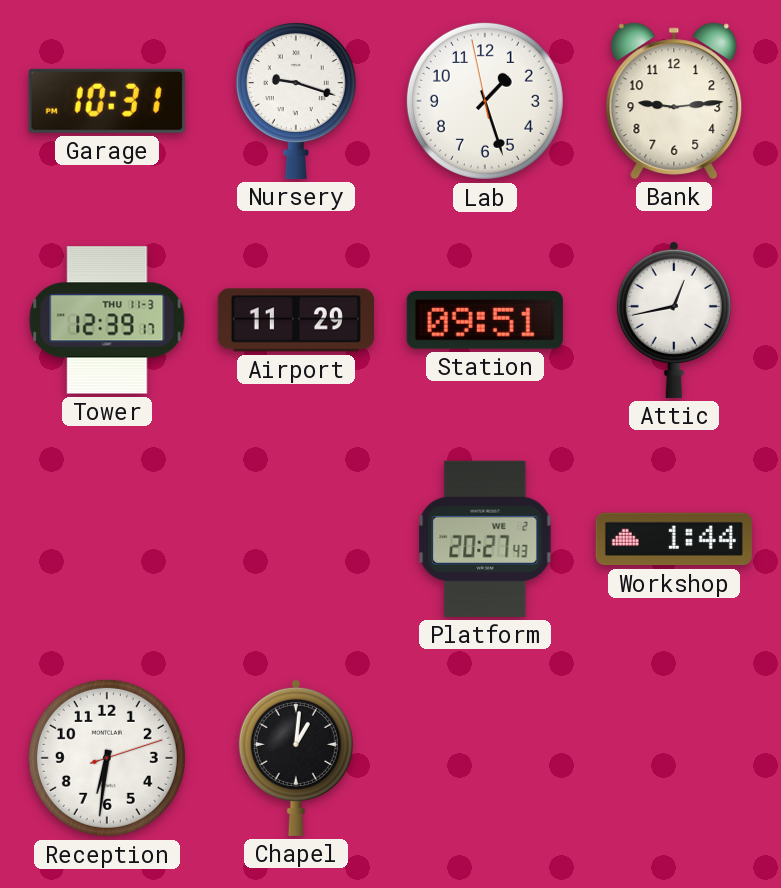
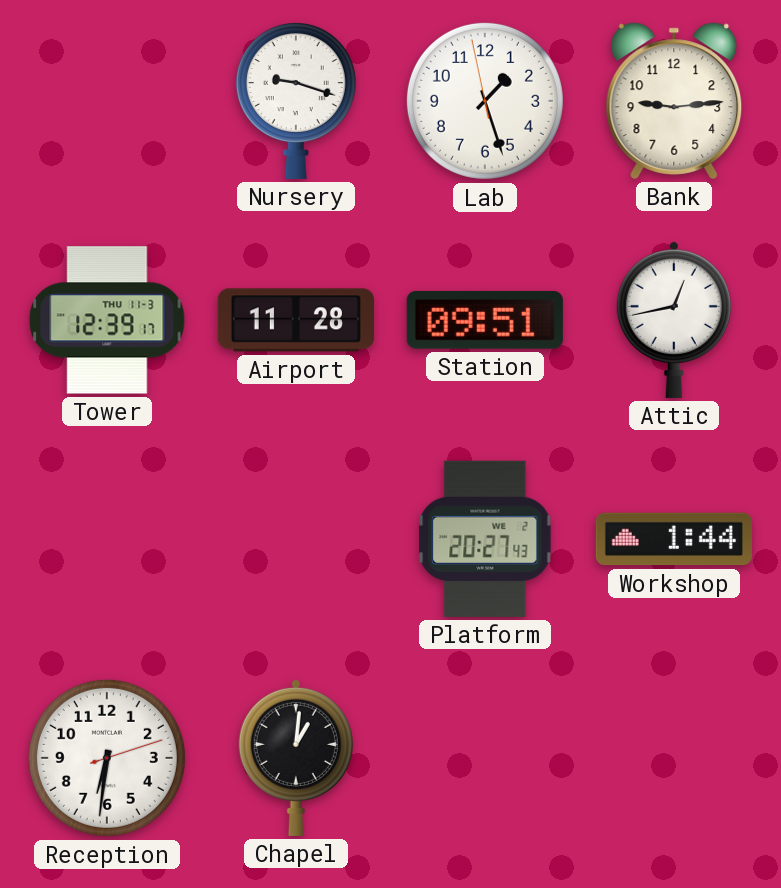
Garage: 10:31 -> none
Airport: 11:29 -> 11:28
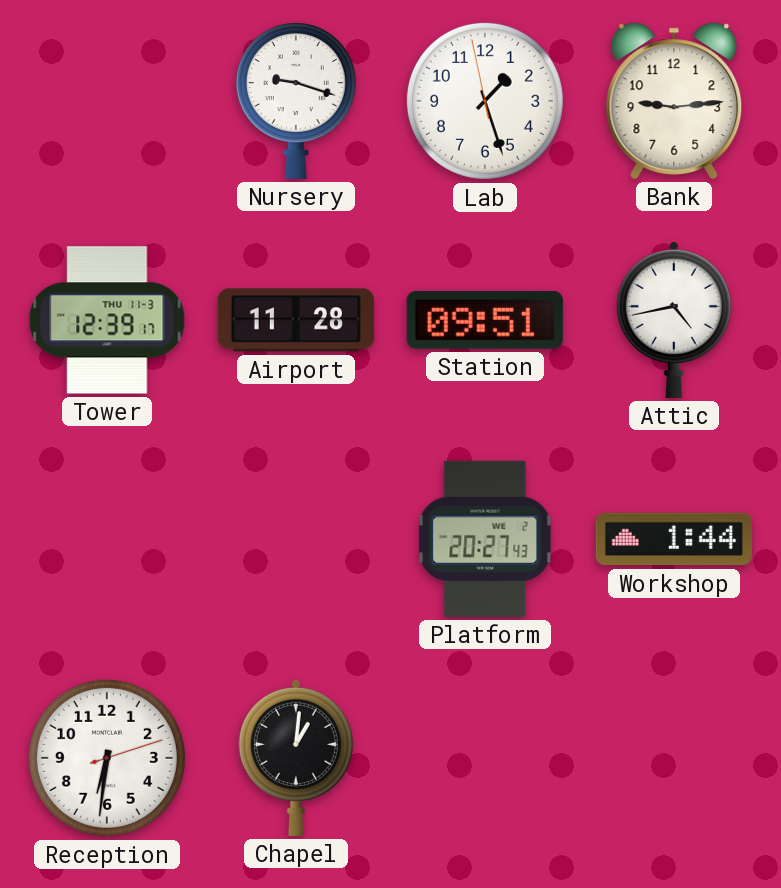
Attic: 12:43 -> 4:43
